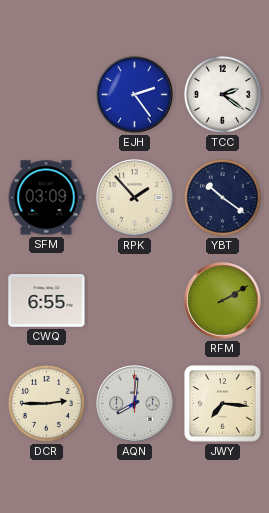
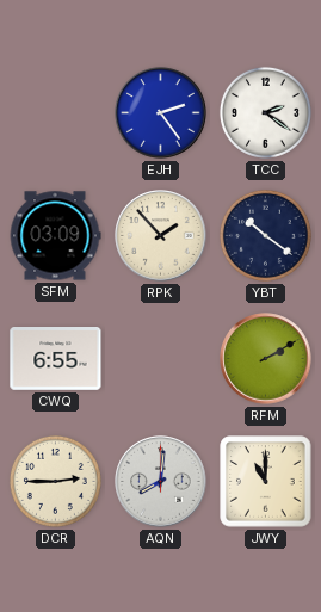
JWY: 7:16 -> 11:00
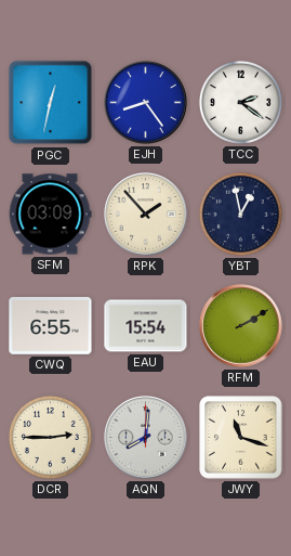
PGC: none -> 12:32
EJH: 2:24 -> 8:24
YBT: 10:21 -> 12:58
EAU: none -> 15:54
JWY: 11:00 -> 11:18
